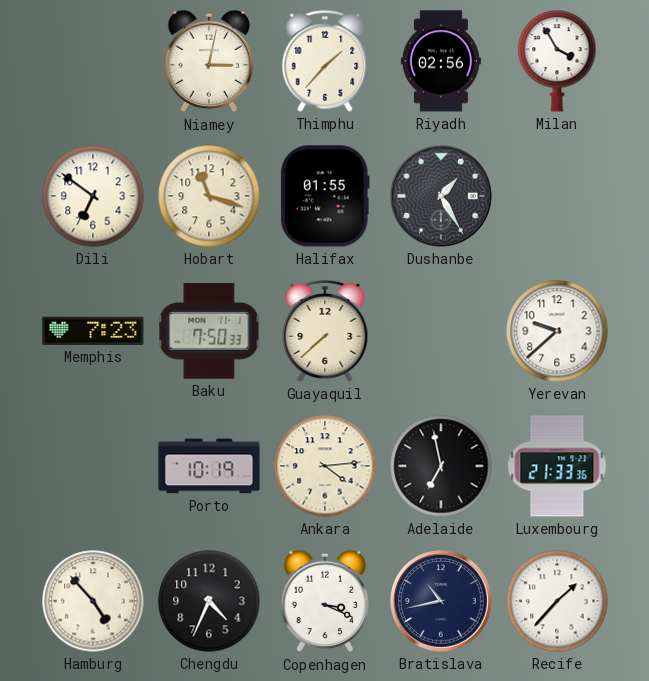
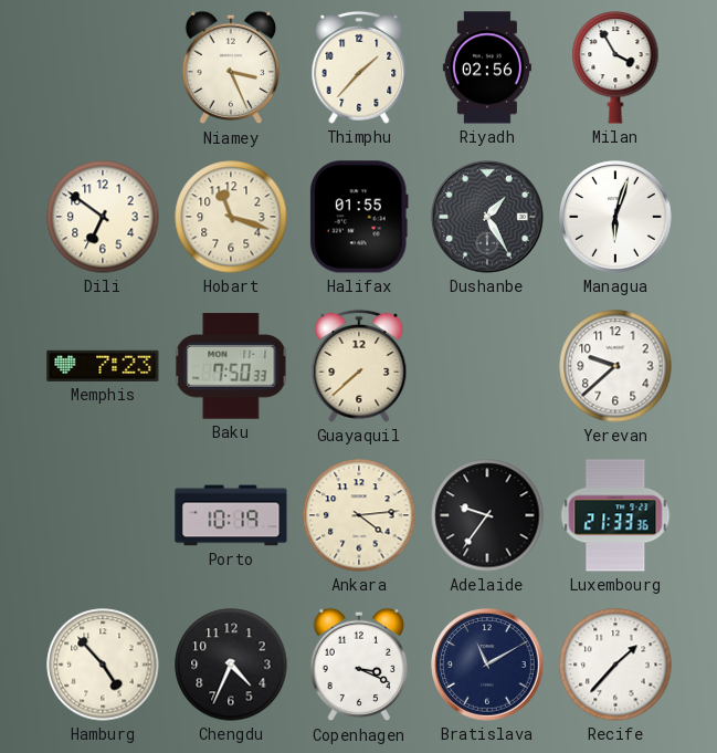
Niamey: 3:02 -> 3:26
Managua: none -> 6:03
Adelaide: 6:58 -> 9:36
Bratislava: 10:43 -> 11:10
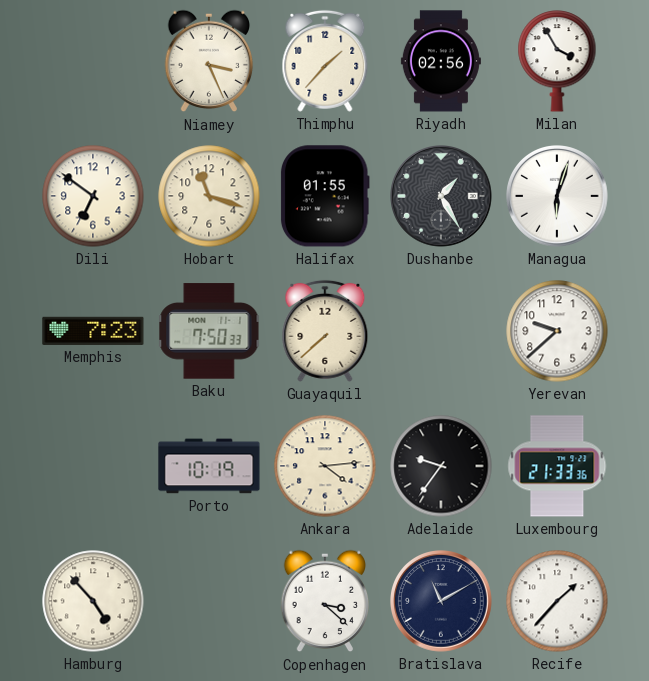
Chengdu: 4:34 -> none
Copenhagen: 3:19 -> 3:22
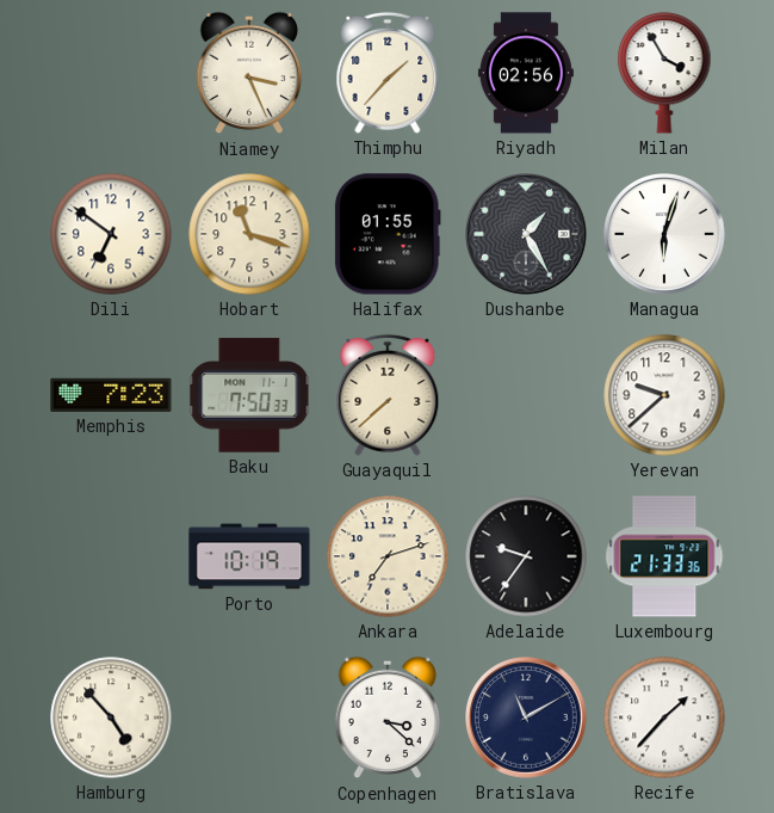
Ankara: 4:14 -> 7:12
